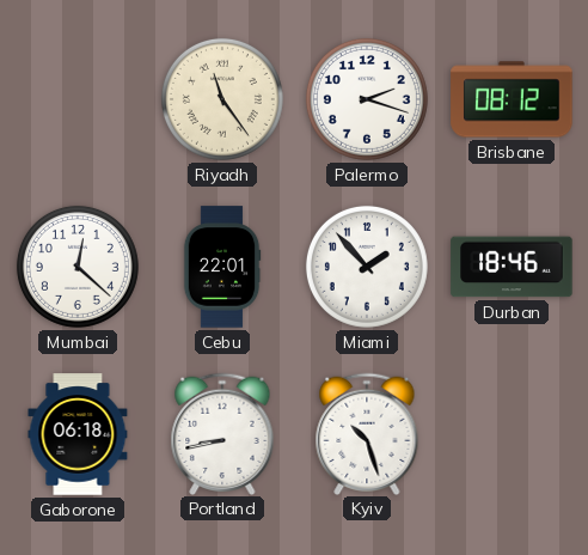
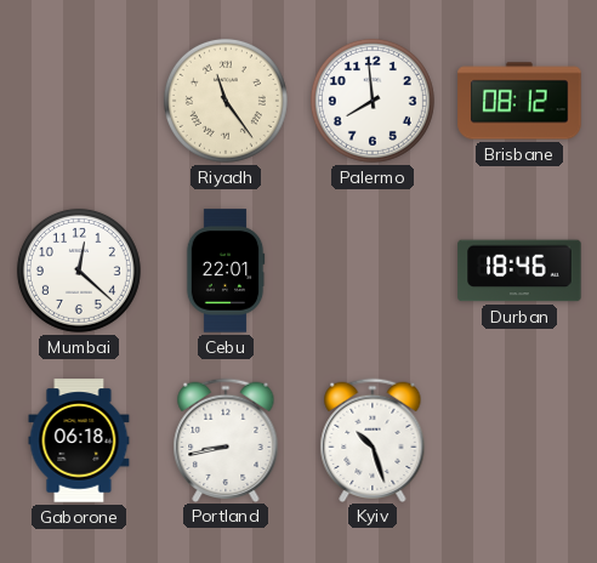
Palermo: 2:18 -> 7:59
Miami: 1:53 -> none
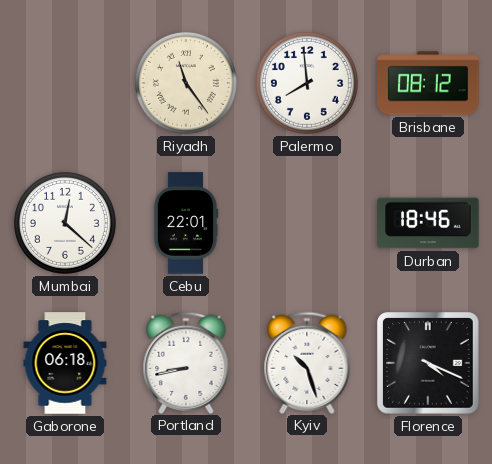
Florence: none -> 4:19
